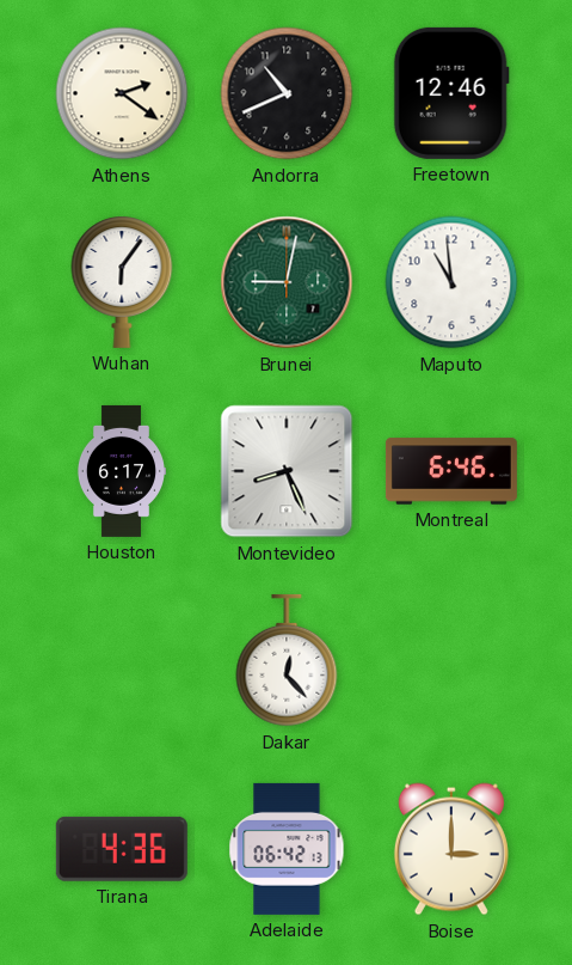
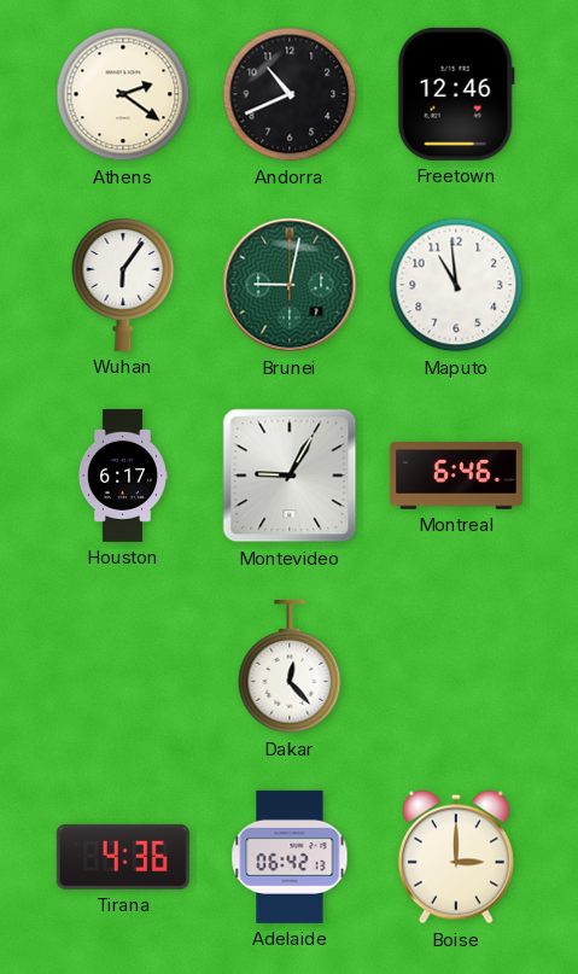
Montevideo: 8:26 -> 9:05
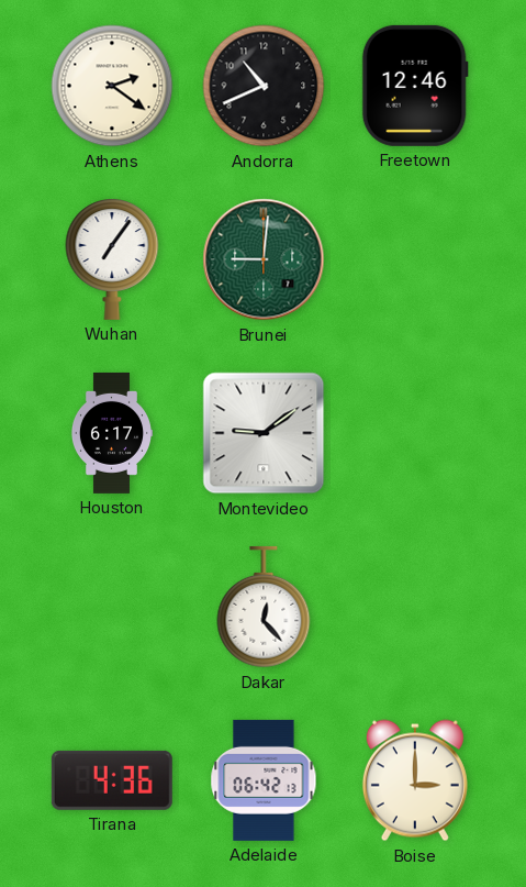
Wuhan: 6:06 -> 7:06
Brunei: 9:02 -> 9:01
Maputo: 10:59 -> none
Montevideo: 9:05 -> 9:09
Montreal: 6:46 -> none
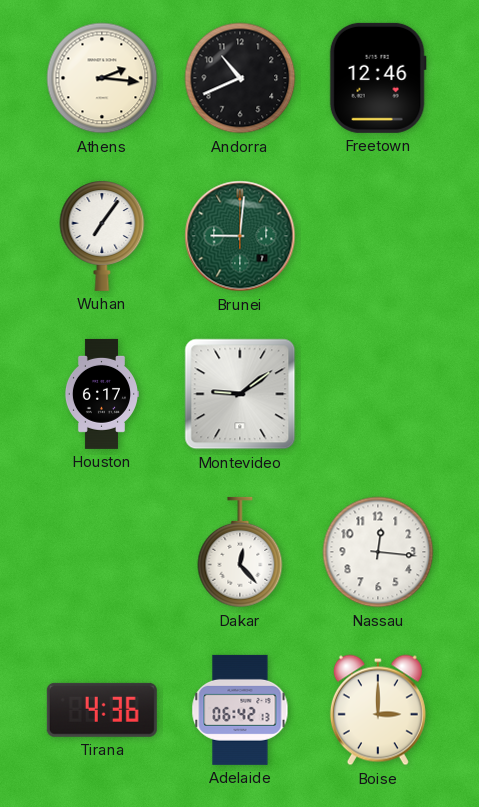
Athens: 2:21 -> 2:16
Nassau: none -> 12:16
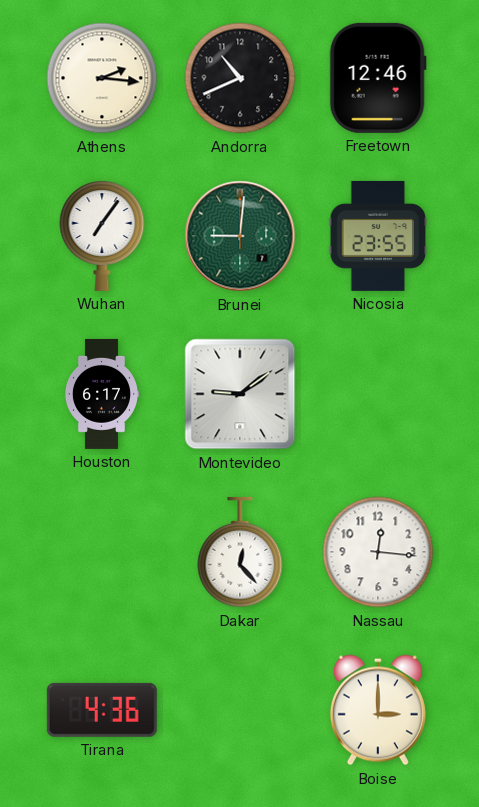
Nicosia: none -> 23:55
Adelaide: 06:42 -> none
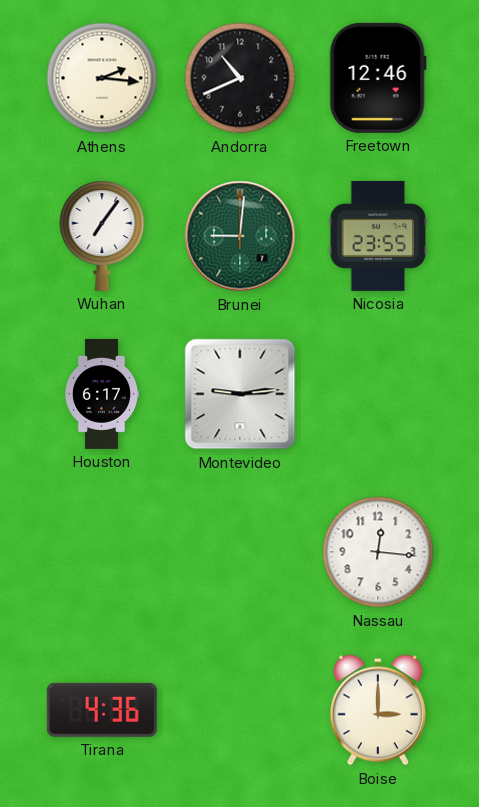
Montevideo: 9:09 -> 9:14
Dakar: 12:23 -> none
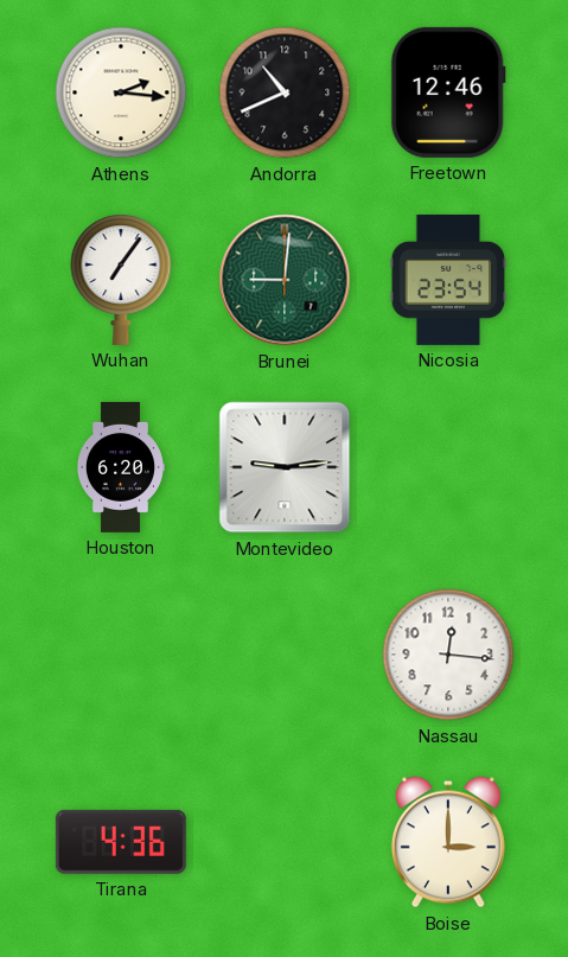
Nicosia: 23:55 -> 23:54
Houston: 6:17 -> 6:20
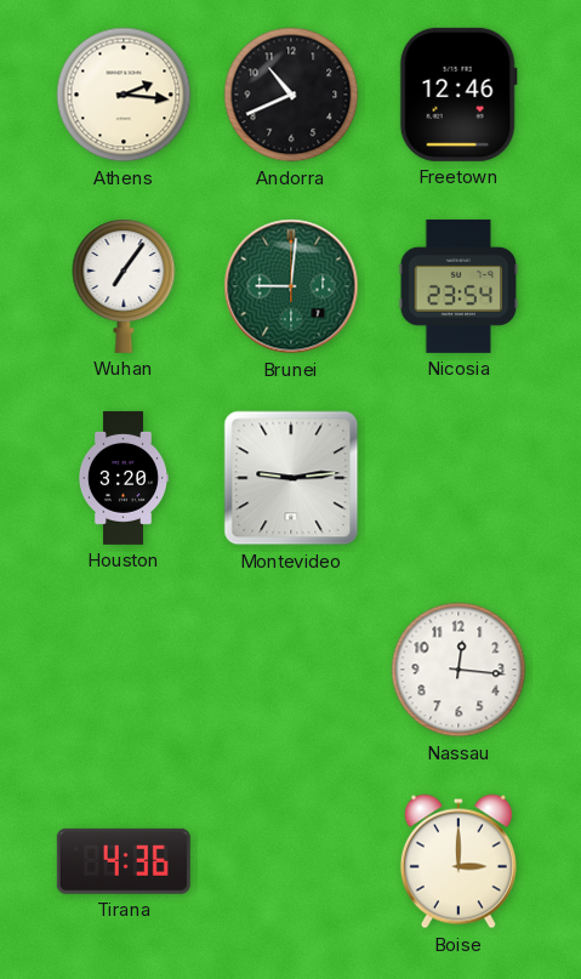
Houston: 6:20 -> 3:20
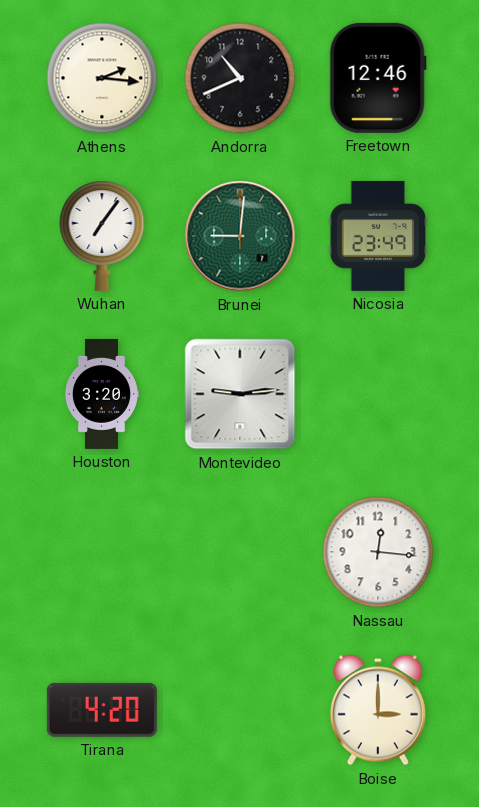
Nicosia: 23:54 -> 23:49
Tirana: 4:36 -> 4:20
